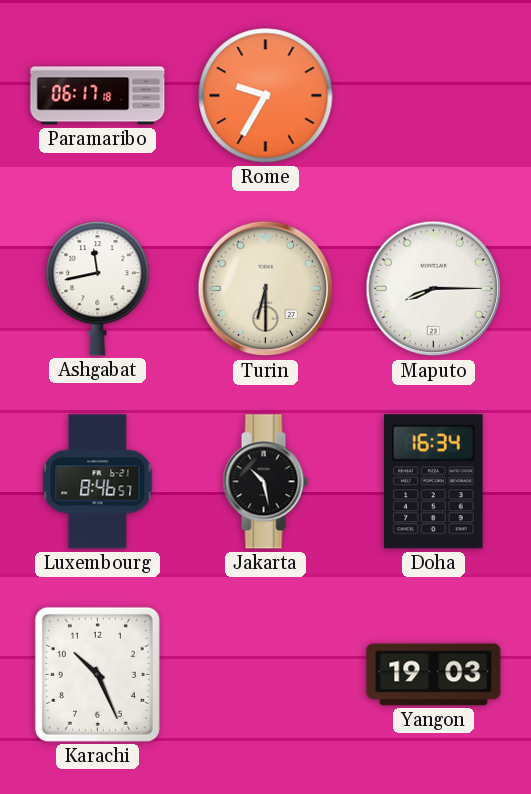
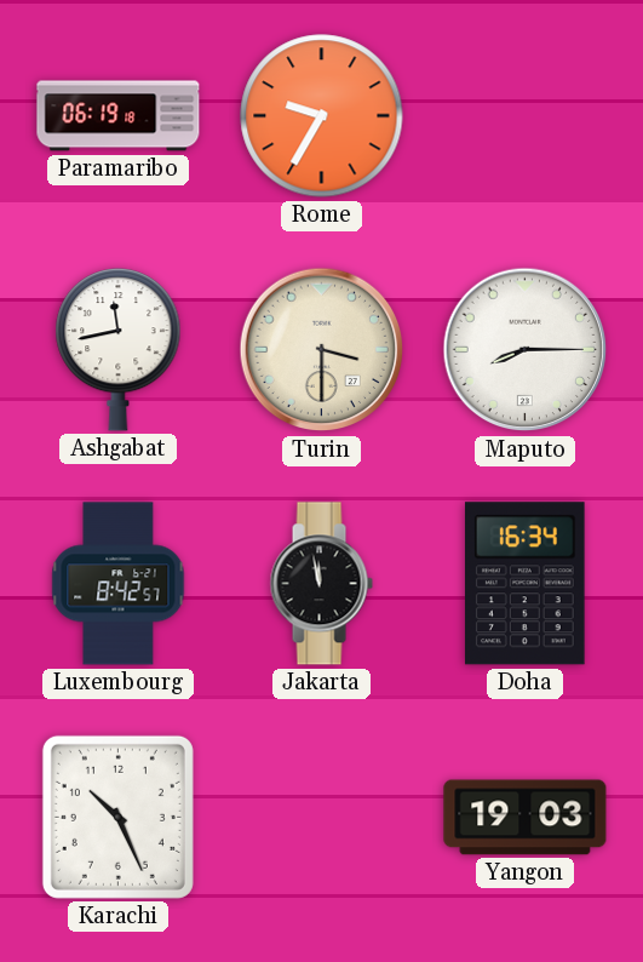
Paramaribo: 06:17 -> 06:19
Turin: 6:30 -> 3:30
Luxembourg: 8:46 -> 8:42
Jakarta: 10:28 -> 11:58
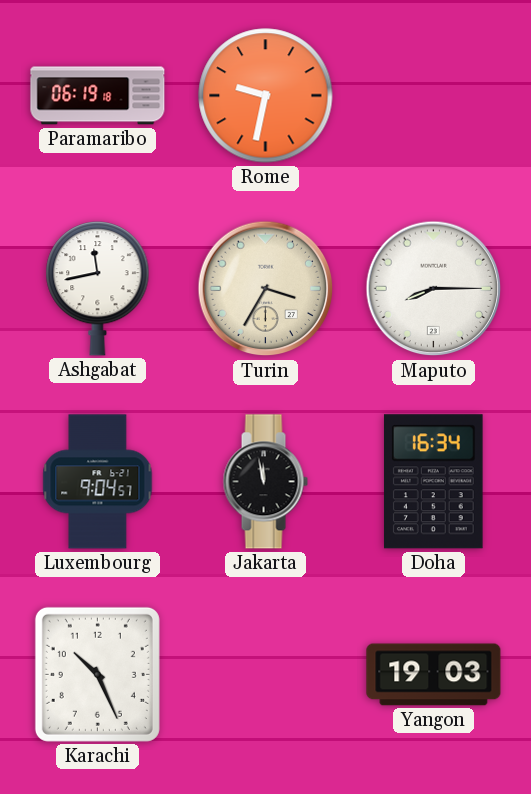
Rome: 9:35 -> 9:32
Turin: 3:30 -> 3:35
Luxembourg: 8:42 -> 9:04
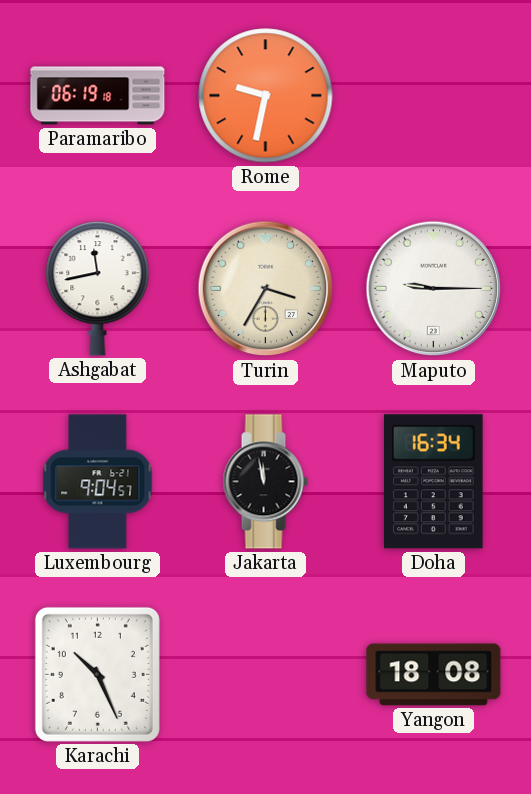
Maputo: 8:15 -> 9:15
Yangon: 19:03 -> 18:08
